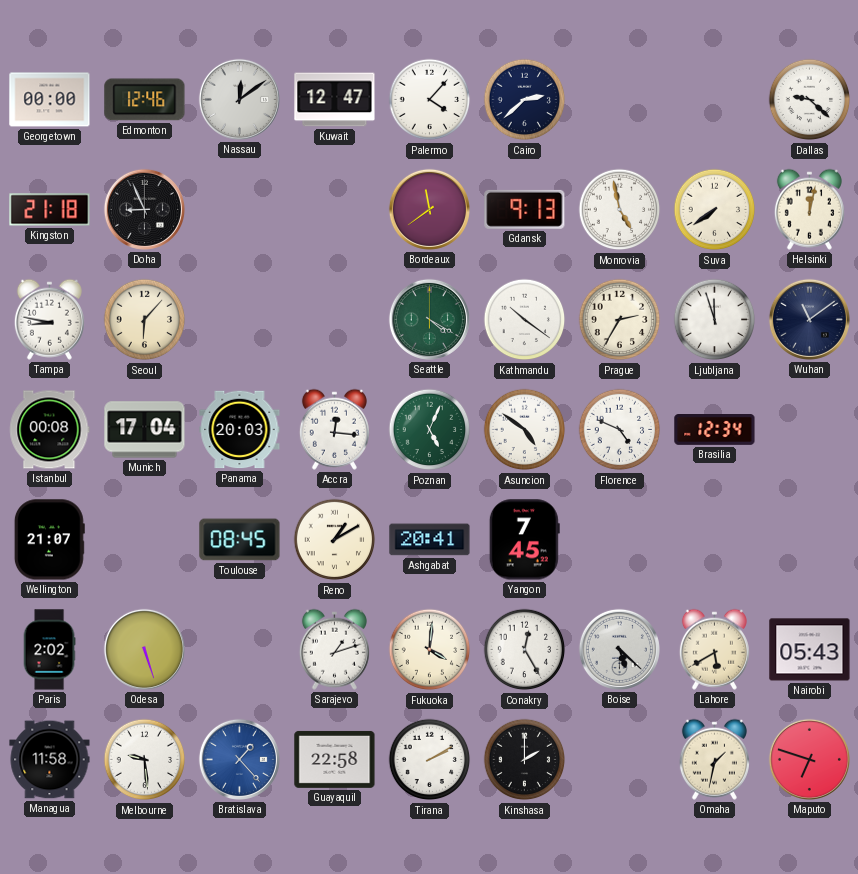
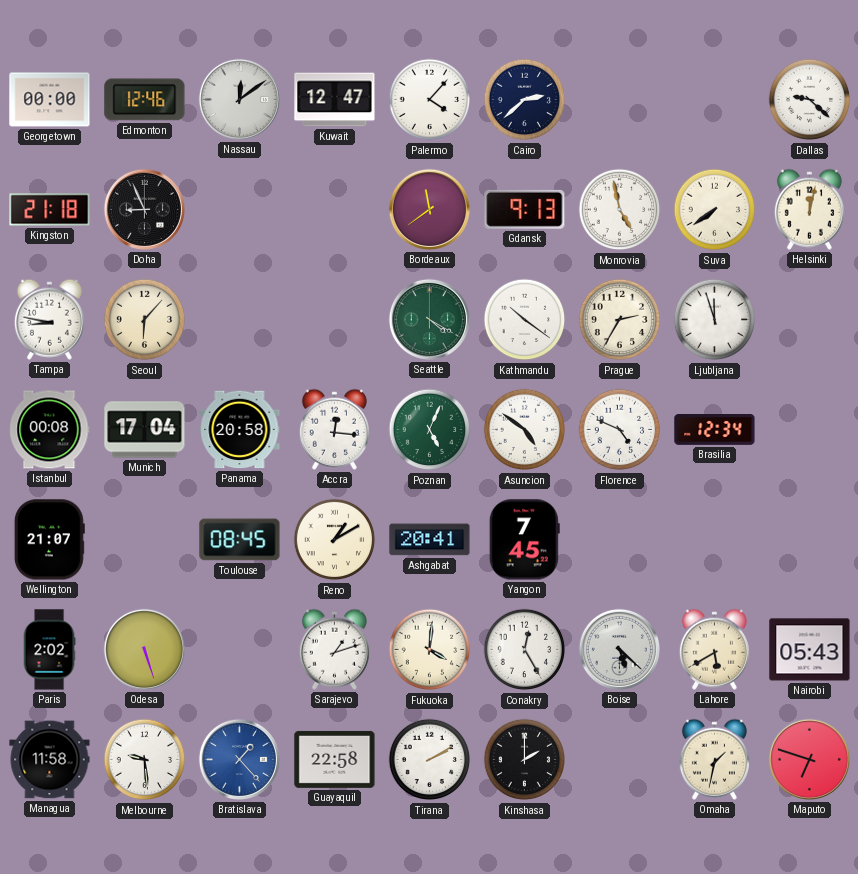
Wuhan: 11:09 -> none
Panama: 20:03 -> 20:58
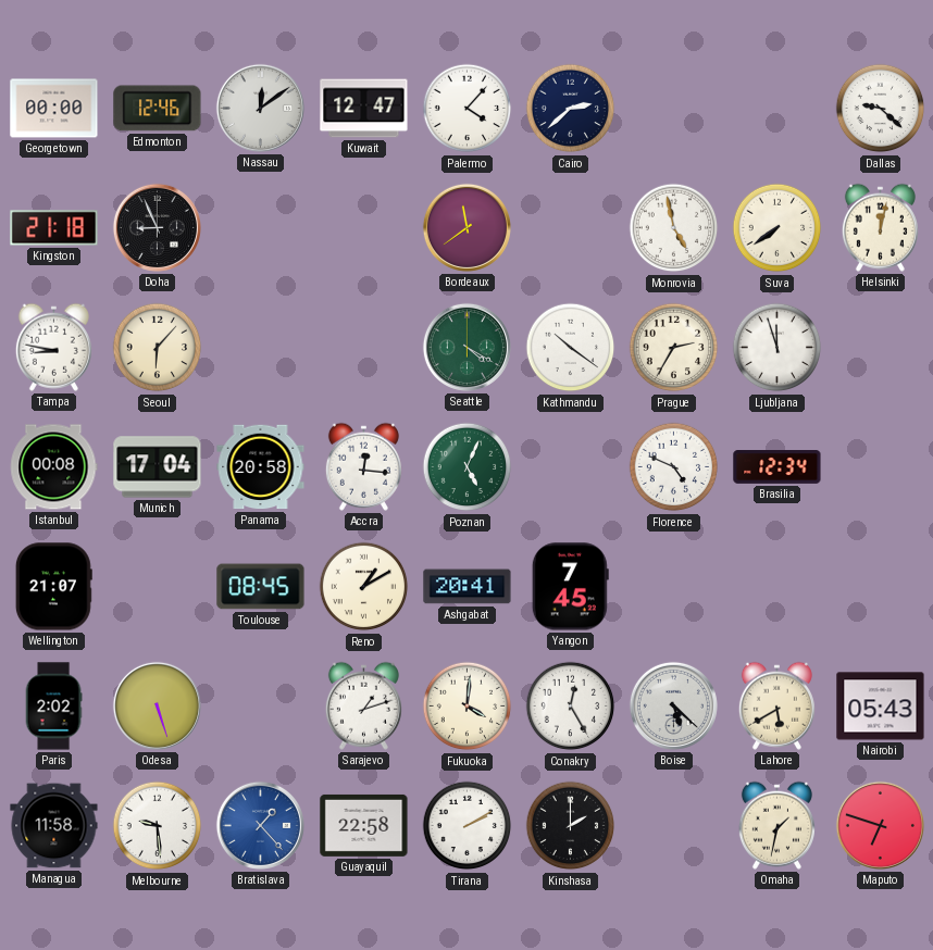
Gdansk: 9:13 -> none
Asuncion: 4:51 -> none
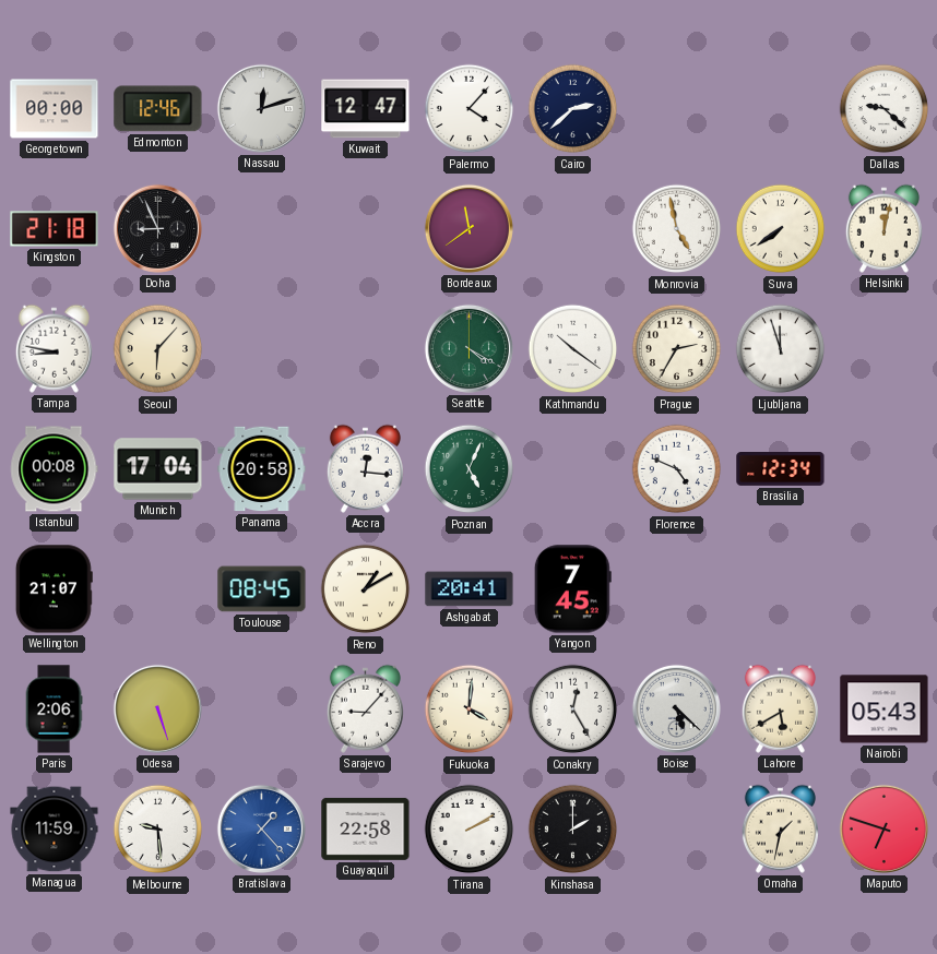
Nassau: 12:09 -> 12:12
Paris: 2:02 -> 2:06
Sarajevo: 1:12 -> 9:07
Managua: 11:58 -> 11:59
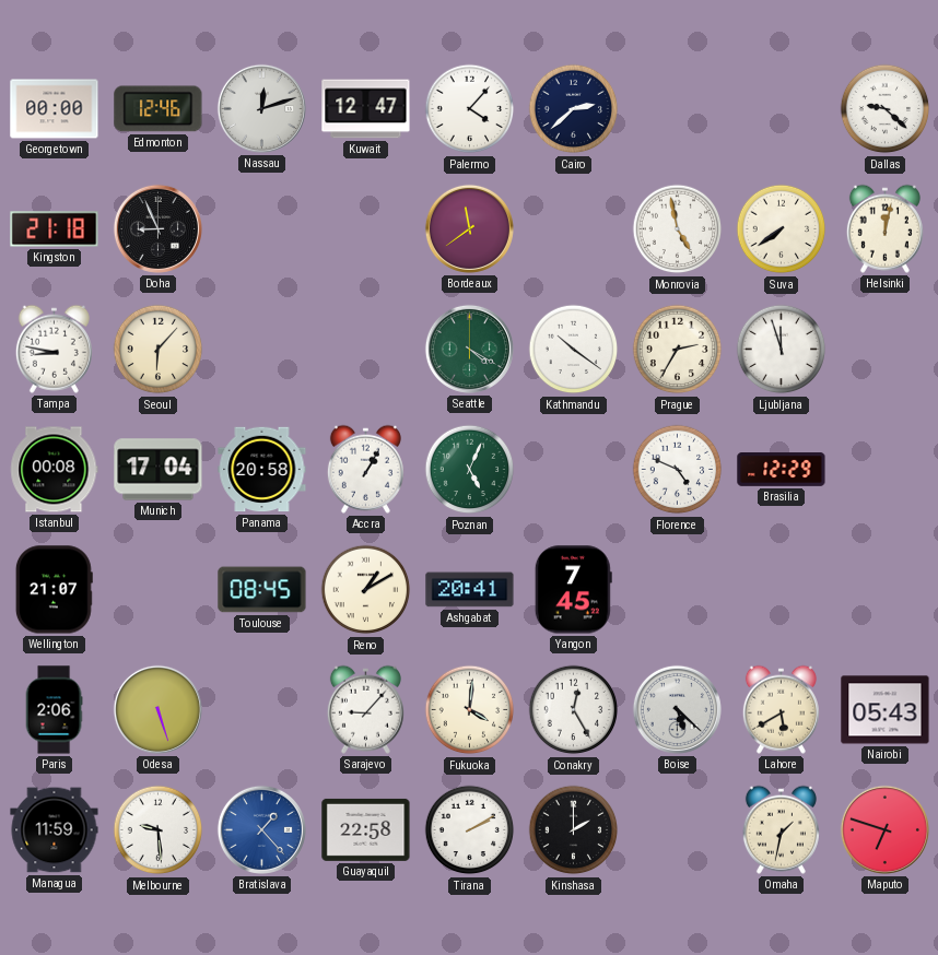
Accra: 12:16 -> 1:05
Brasilia: 12:34 -> 12:29
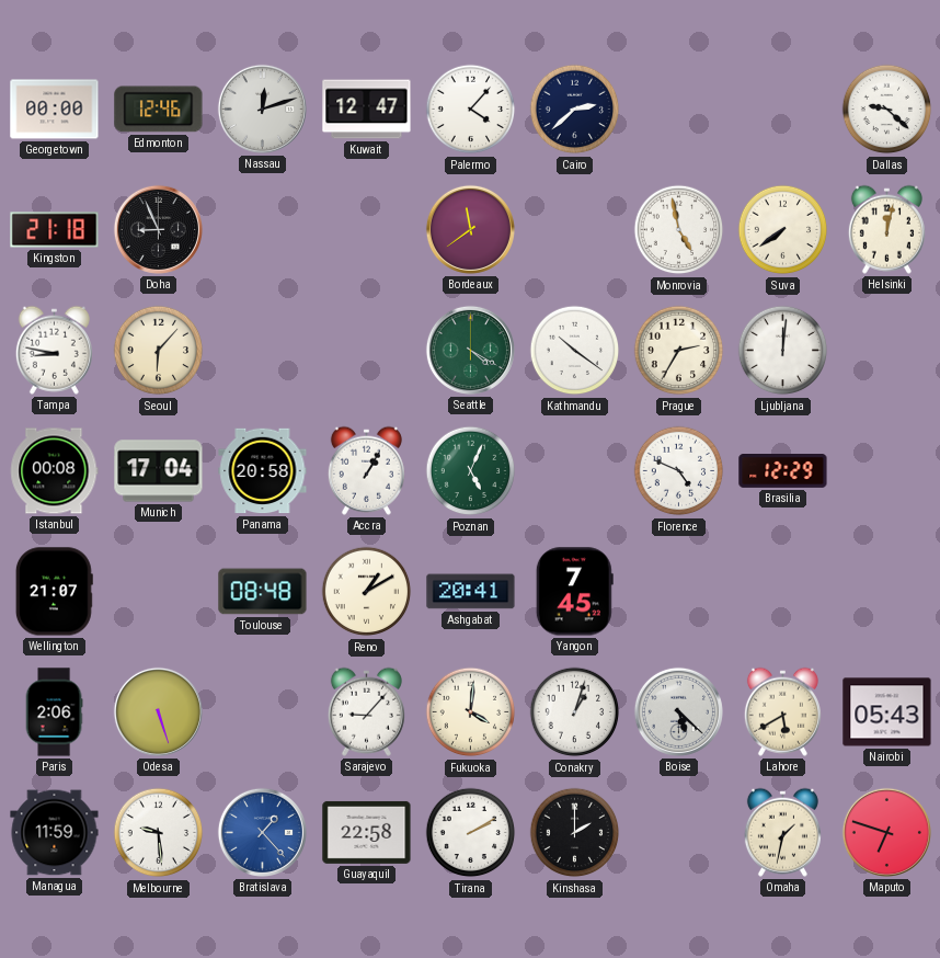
Ljubljana: 11:57 -> 12:01
Toulouse: 08:45 -> 08:48
Conakry: 12:25 -> 1:03
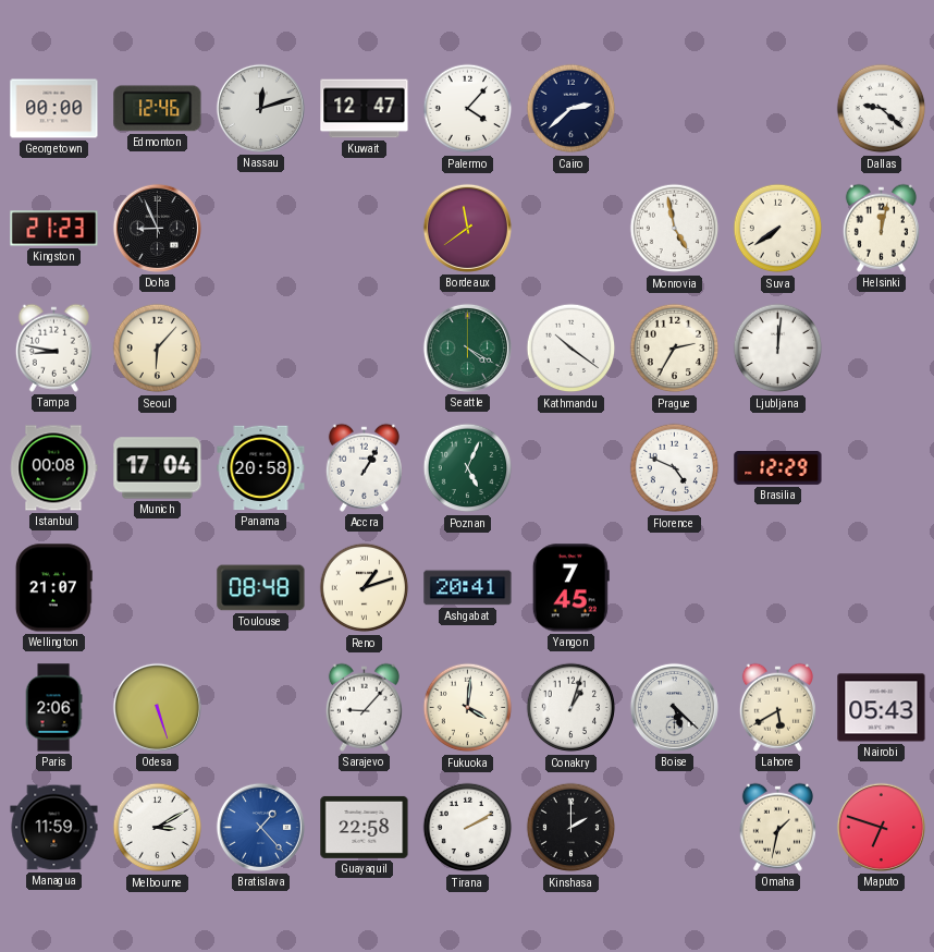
Kingston: 21:18 -> 21:23
Reno: 1:10 -> 1:12
Melbourne: 9:29 -> 3:10
